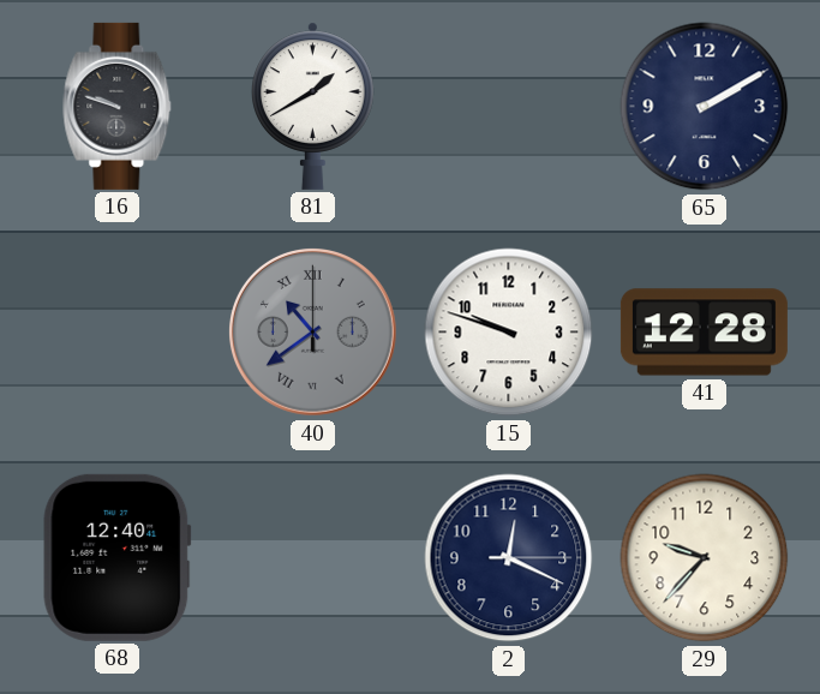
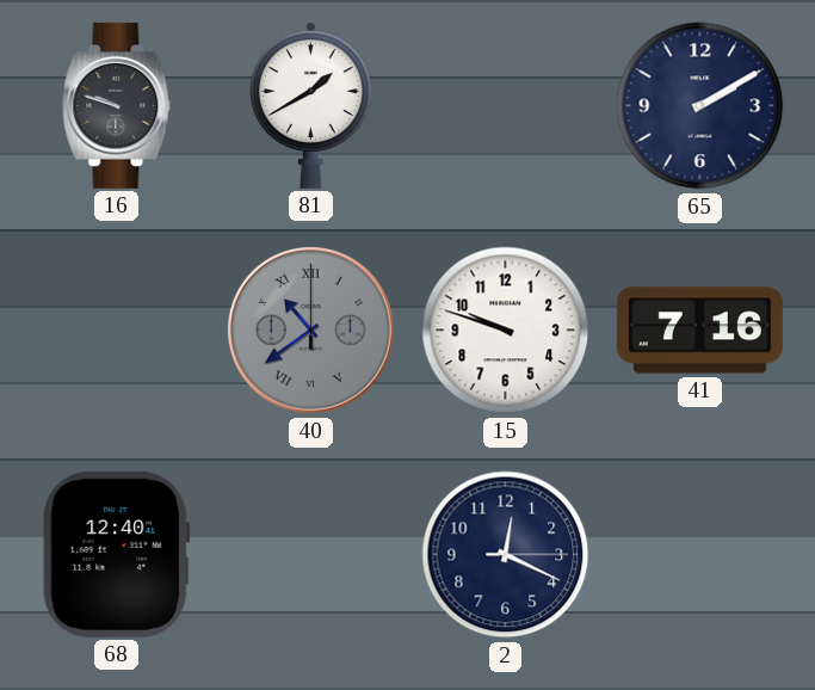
41: 12:28 -> 7:16
29: 9:37 -> none
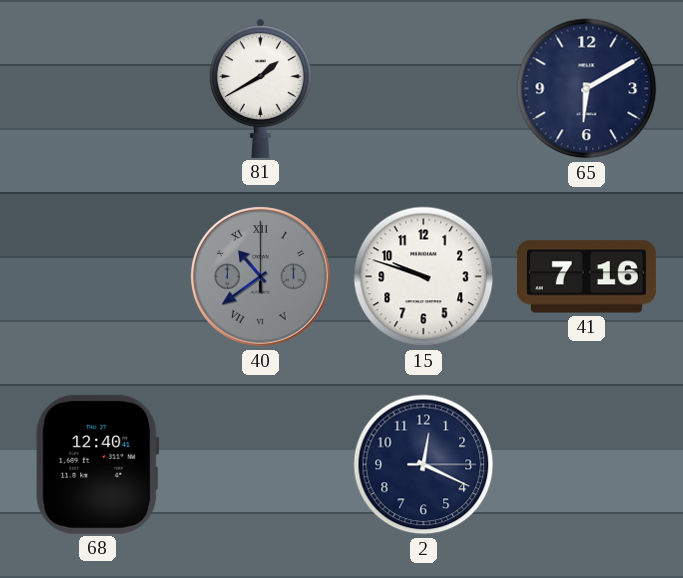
16: 9:48 -> none
65: 2:10 -> 6:10
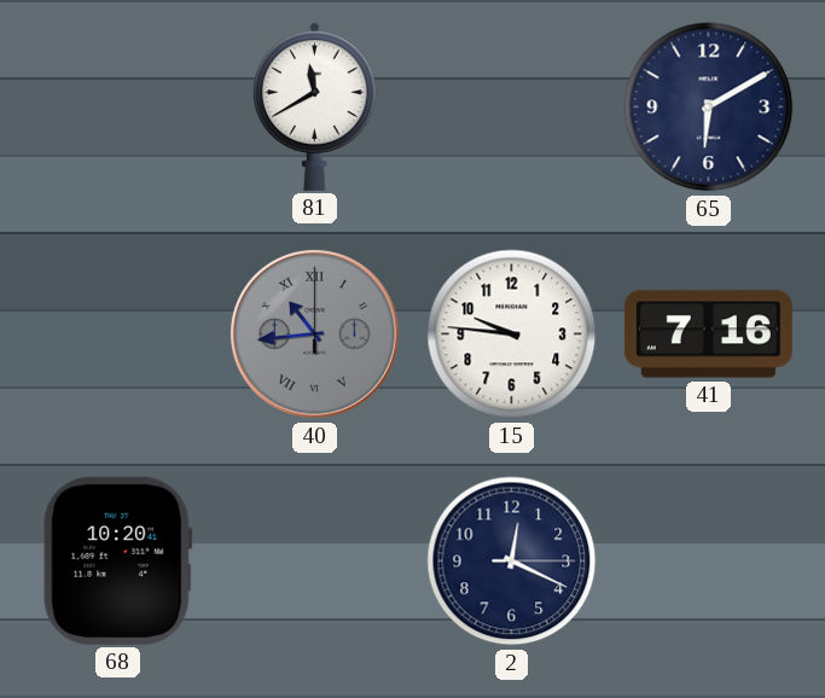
81: 1:40 -> 11:40
40: 10:39 -> 10:44
15: 9:48 -> 9:46
68: 12:40 -> 10:20
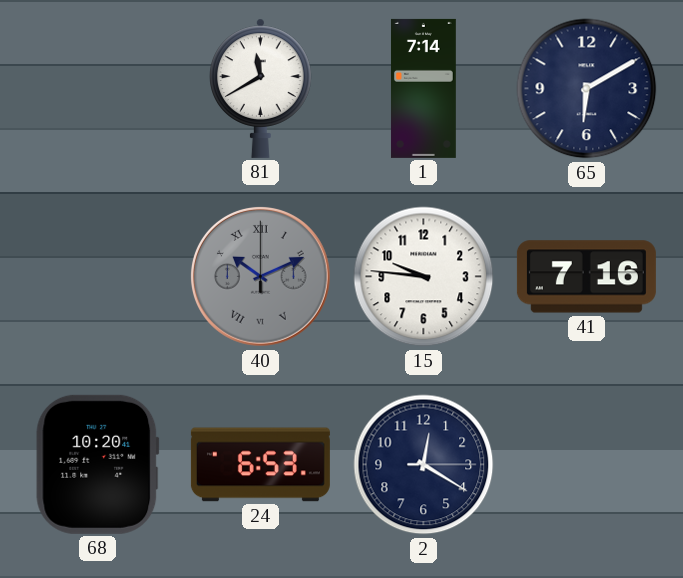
1: none -> 7:14
40: 10:44 -> 10:11
24: none -> 6:53
2: 12:19 -> 12:20
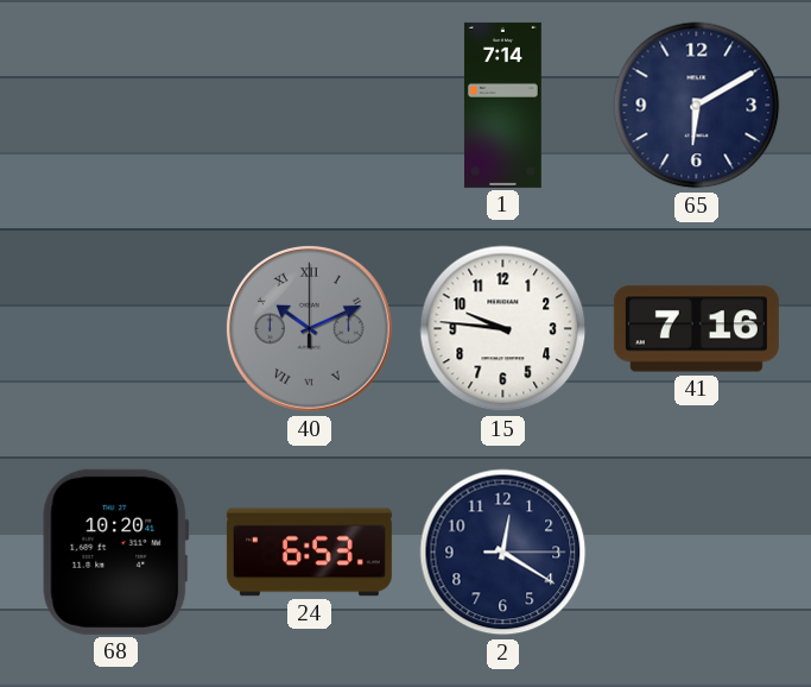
81: 11:40 -> none
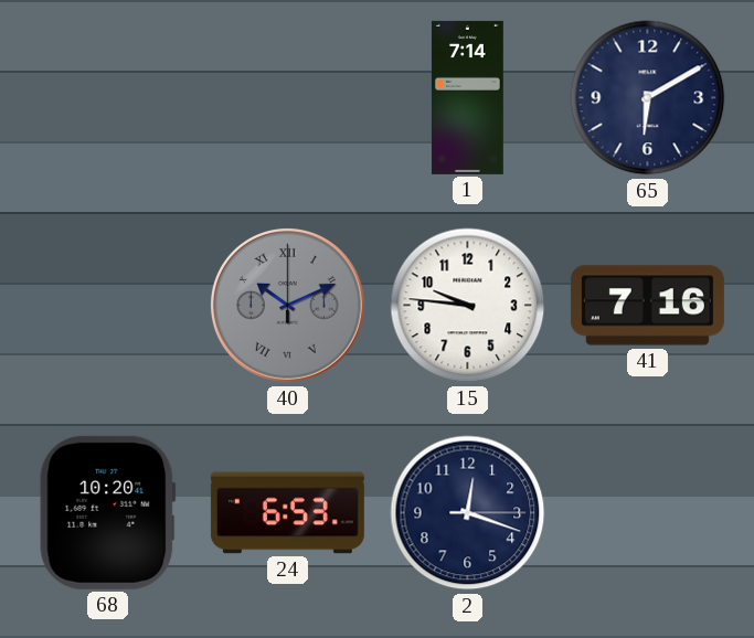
2: 12:20 -> 12:18
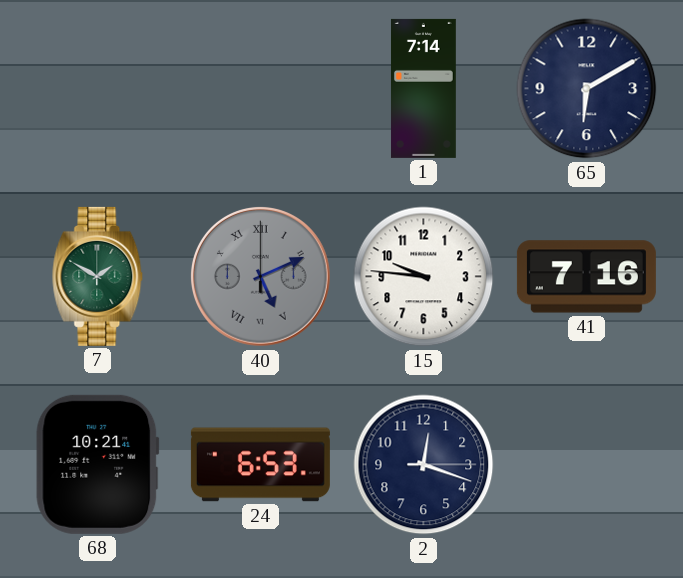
7: none -> 1:50
40: 10:11 -> 5:11
68: 10:20 -> 10:21
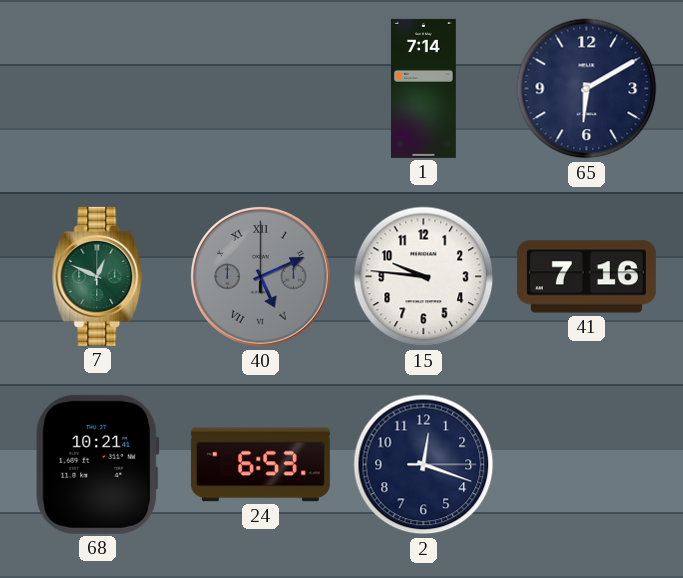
7: 1:50 -> 12:49
